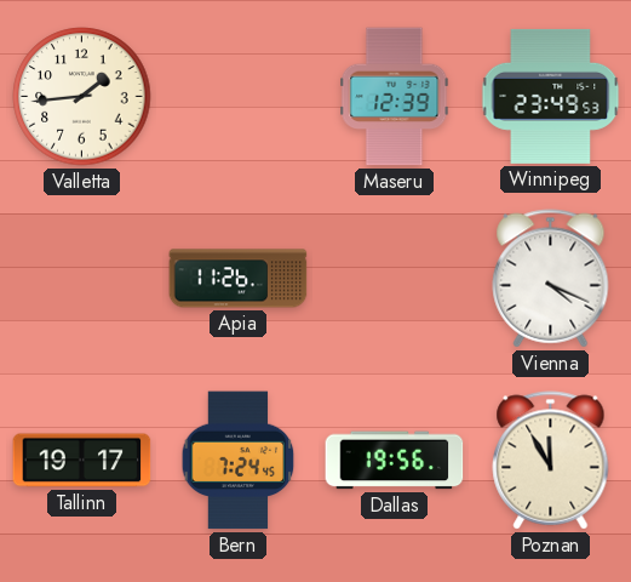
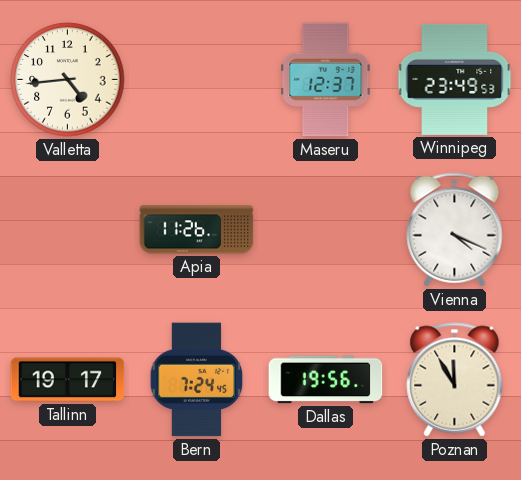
Valletta: 1:44 -> 4:44
Maseru: 12:39 -> 12:37
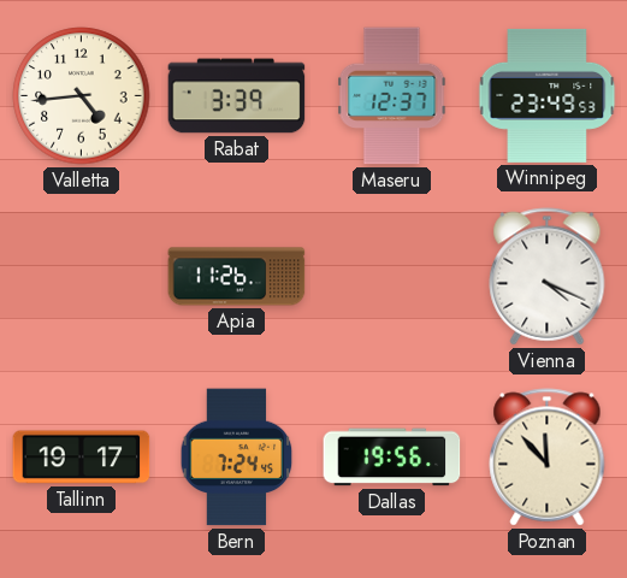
Rabat: none -> 3:39
Poznan: 11:55 -> 11:53
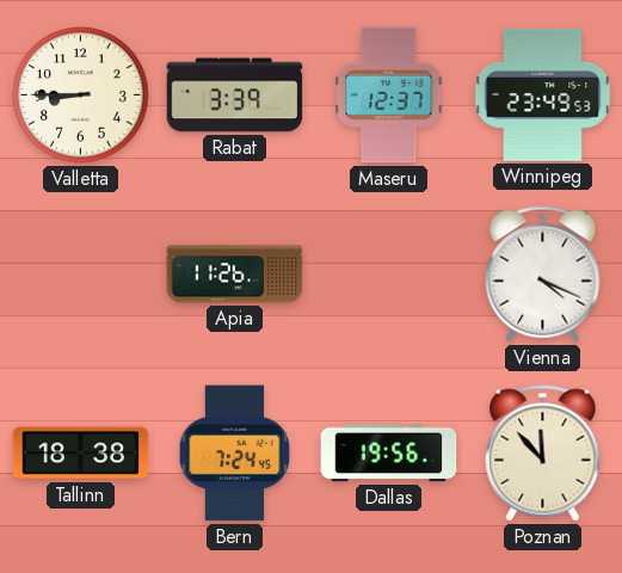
Valletta: 4:44 -> 8:45
Tallinn: 19:17 -> 18:38
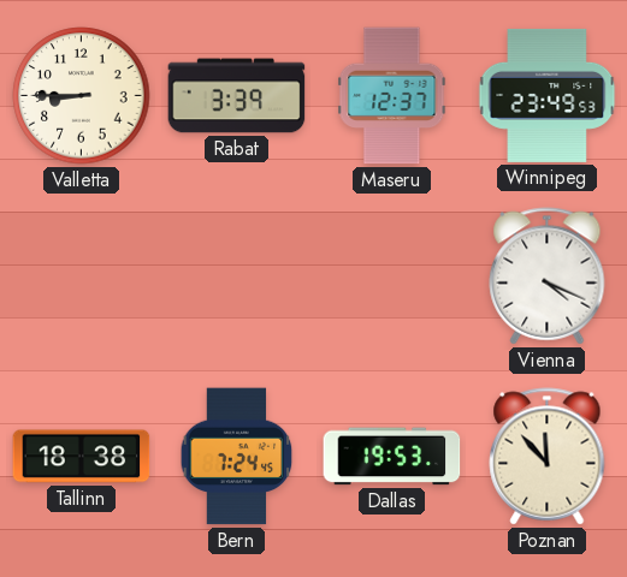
Apia: 11:26 -> none
Dallas: 19:56 -> 19:53
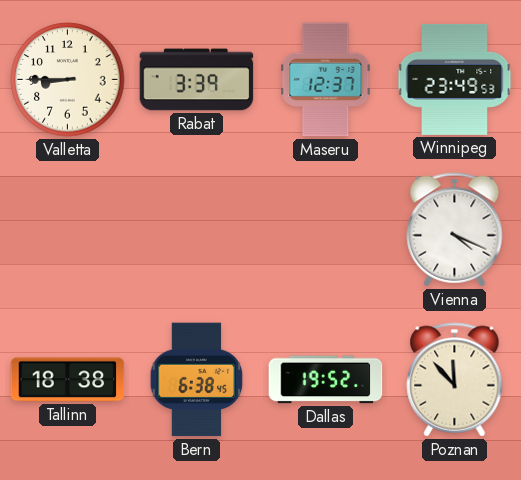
Bern: 7:24 -> 6:38
Dallas: 19:53 -> 19:52
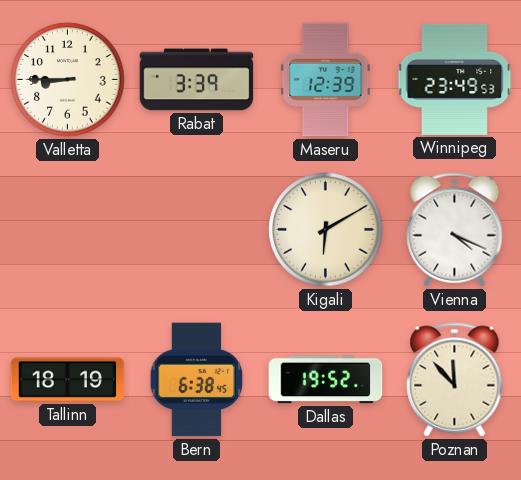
Maseru: 12:37 -> 12:39
Kigali: none -> 6:10
Tallinn: 18:38 -> 18:19
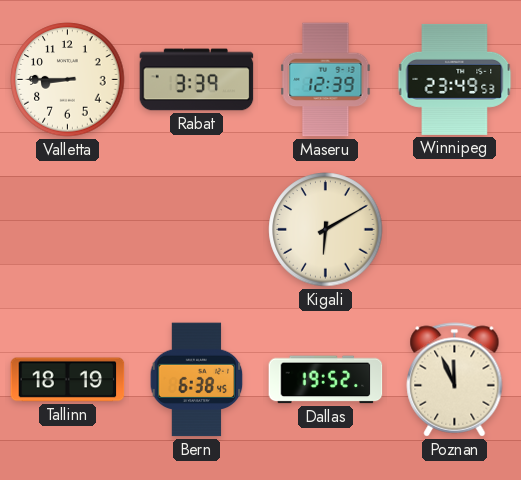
Vienna: 4:19 -> none
Poznan: 11:53 -> 11:56
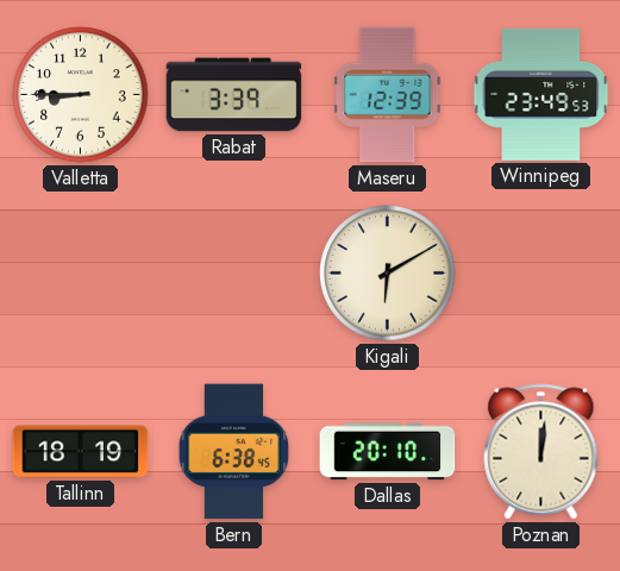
Dallas: 19:52 -> 20:10
Poznan: 11:56 -> 12:01
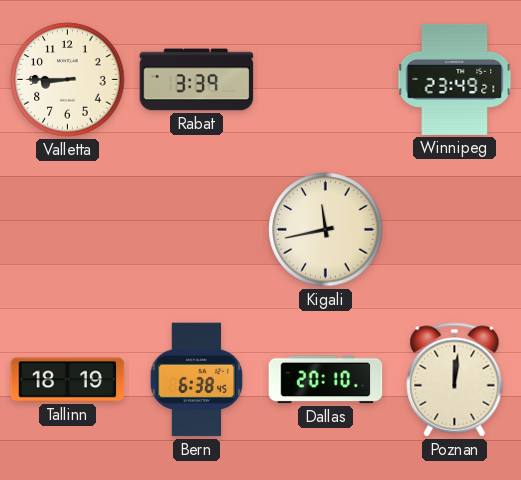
Maseru: 12:39 -> none
Winnipeg: 23:49:53 -> 23:49:21
Kigali: 6:10 -> 11:43
